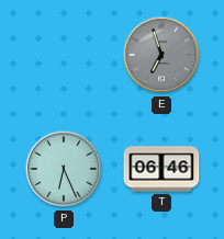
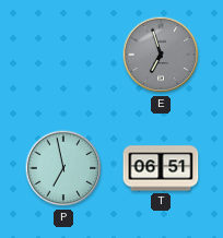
P: 6:26 -> 6:58
T: 06:46 -> 06:51
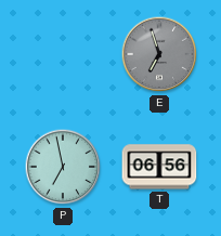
T: 06:51 -> 06:56
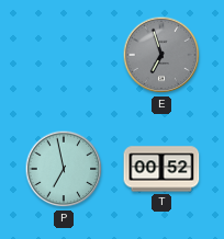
T: 06:56 -> 00:52
